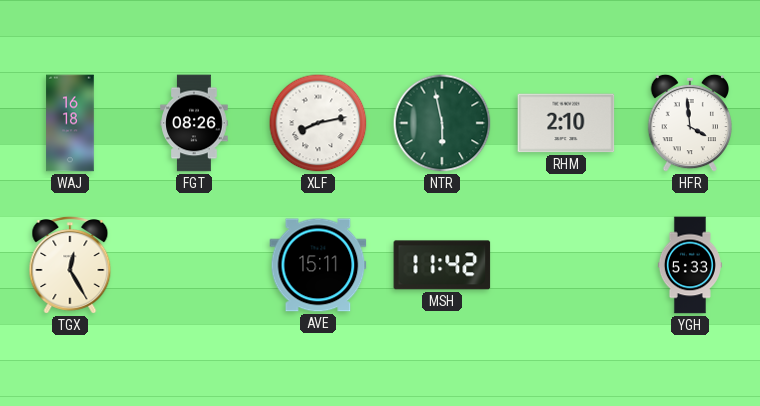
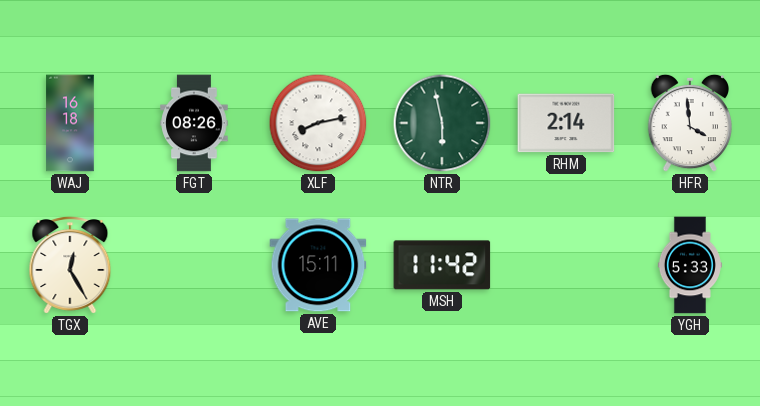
RHM: 2:10 -> 2:14
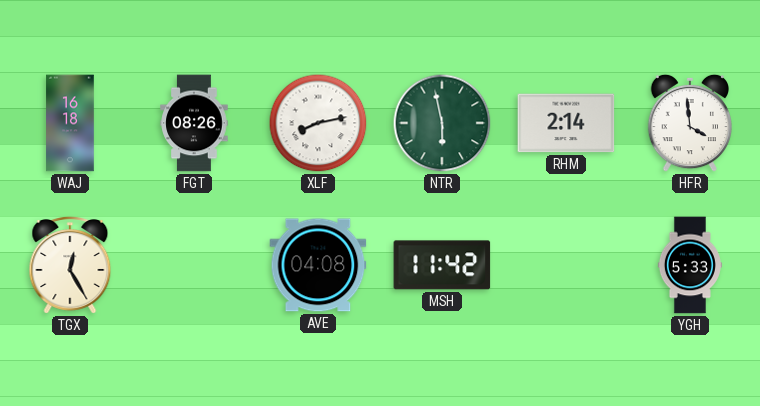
AVE: 15:11 -> 04:08
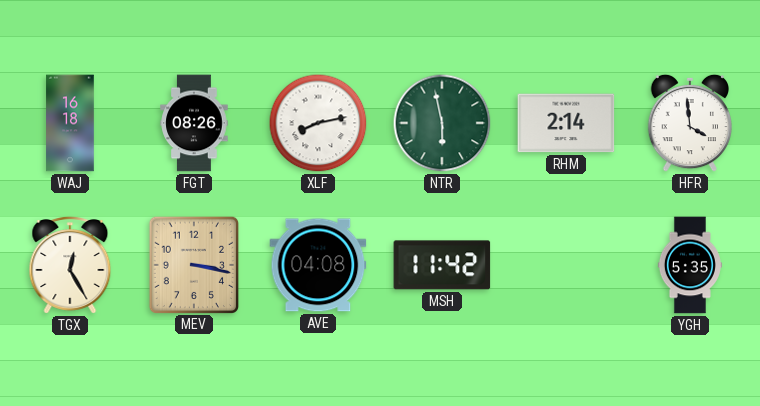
MEV: none -> 3:17
YGH: 5:33 -> 5:35
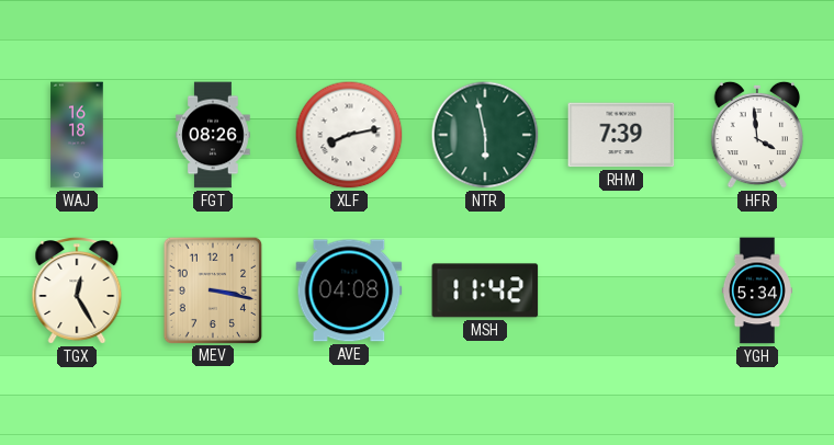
RHM: 2:14 -> 7:39
YGH: 5:35 -> 5:34
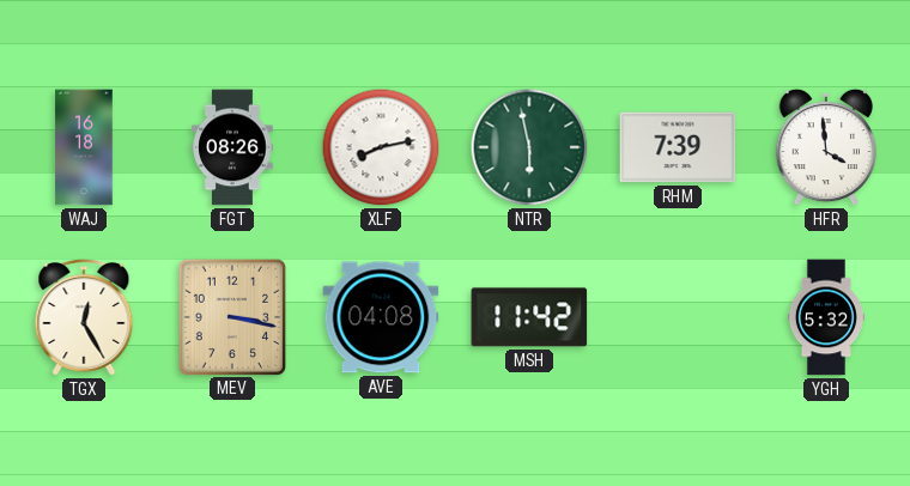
YGH: 5:34 -> 5:32
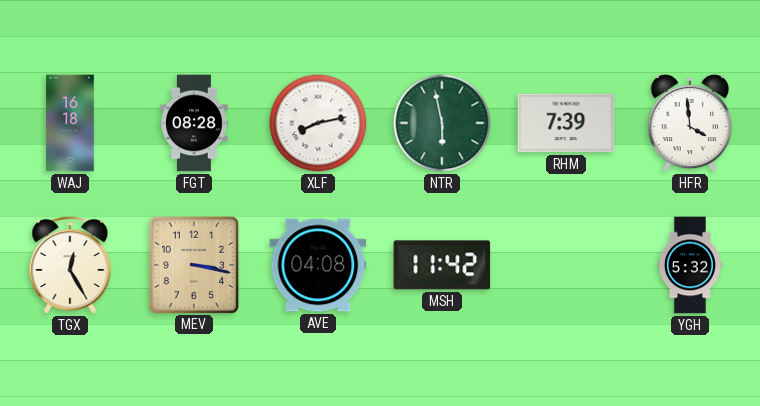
FGT: 08:26 -> 08:28
